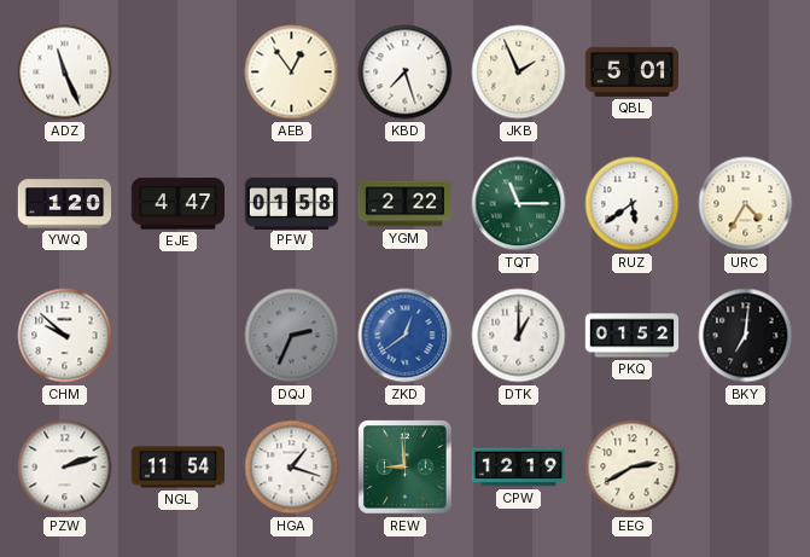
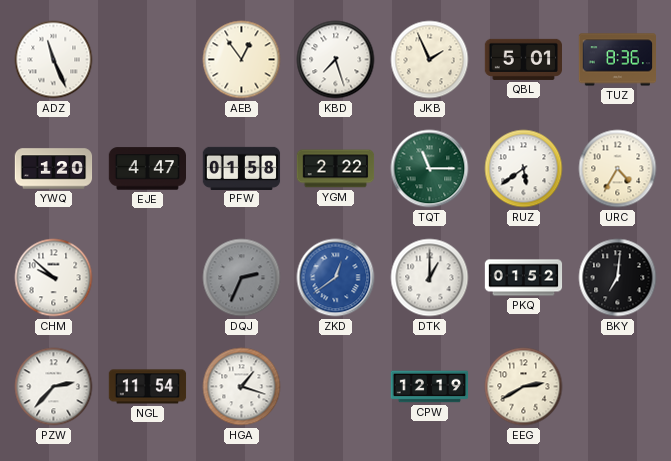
TUZ: none -> 8:36
PZW: 2:12 -> 2:37
REW: 8:59 -> none
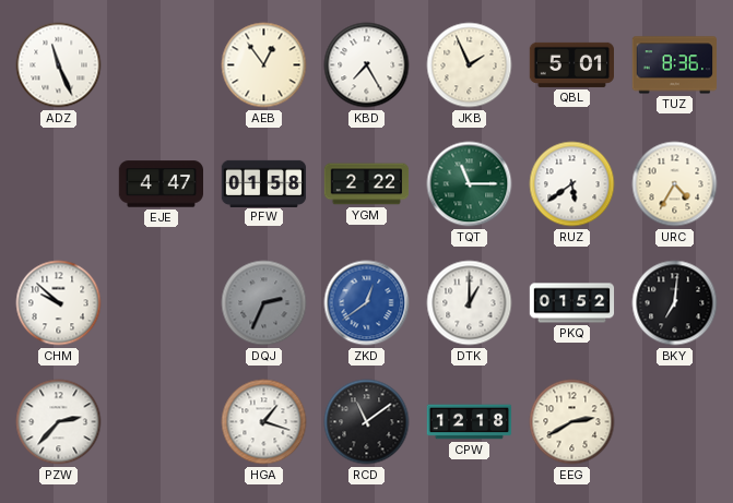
KBD: 7:27 -> 7:25
YWQ: 1:20 -> none
NGL: 11:54 -> none
RCD: none -> 11:09
CPW: 12:19 -> 12:18
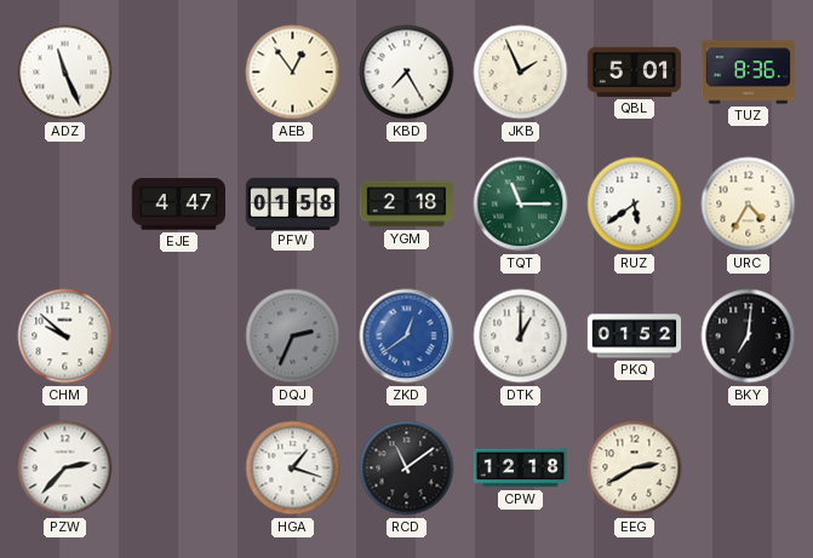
YGM: 2:22 -> 2:18
